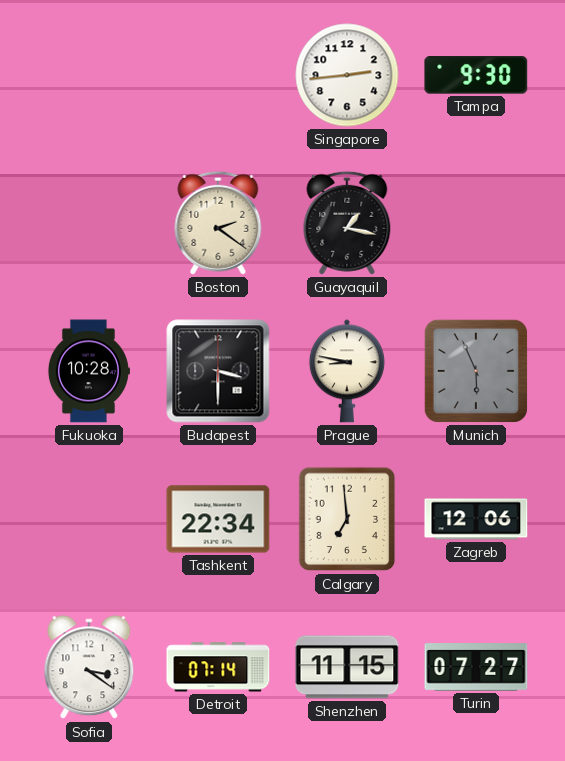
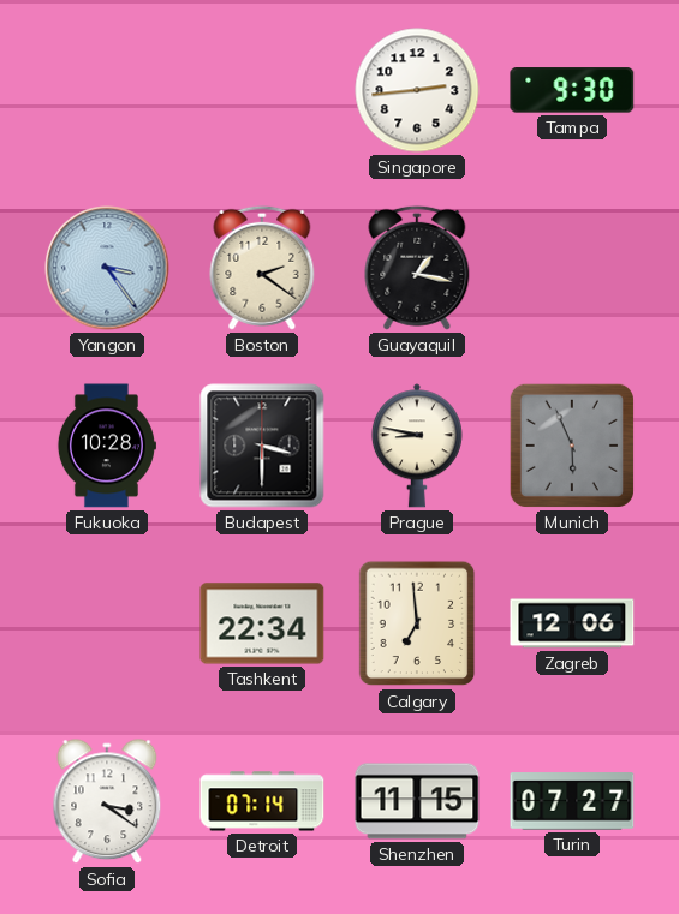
Yangon: none -> 3:24
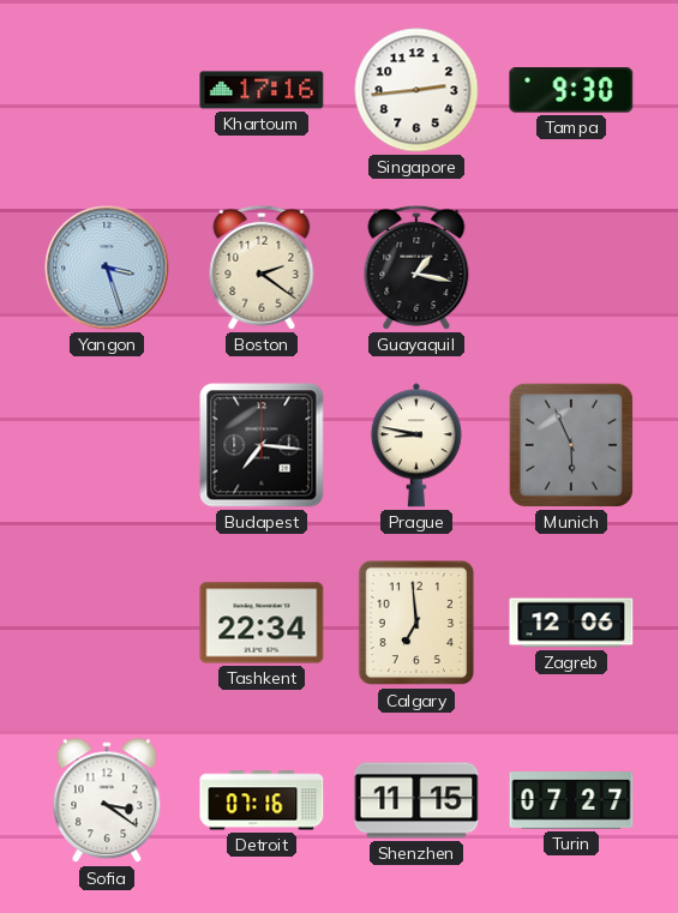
Khartoum: none -> 17:16
Yangon: 3:24 -> 3:27
Fukuoka: 10:28 -> none
Budapest: 3:30 -> 7:16
Detroit: 07:14 -> 07:16
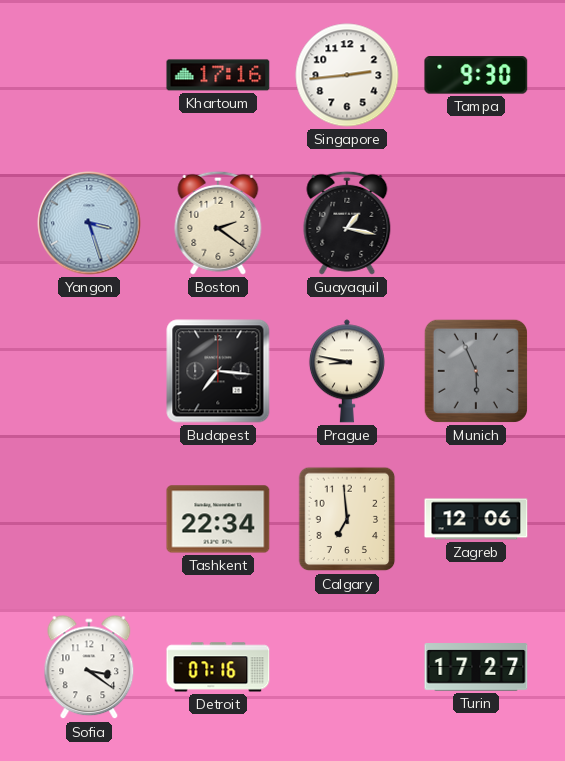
Shenzhen: 11:15 -> none
Turin: 07:27 -> 17:27
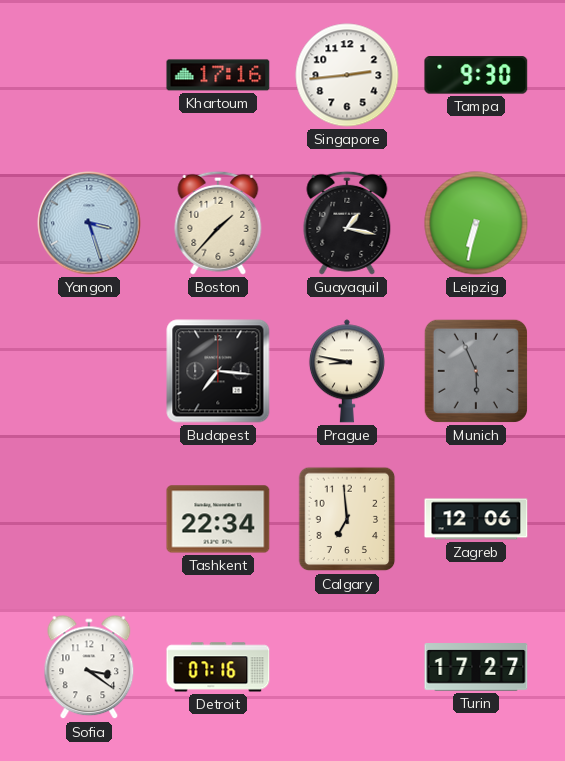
Boston: 2:21 -> 1:37
Leipzig: none -> 6:32
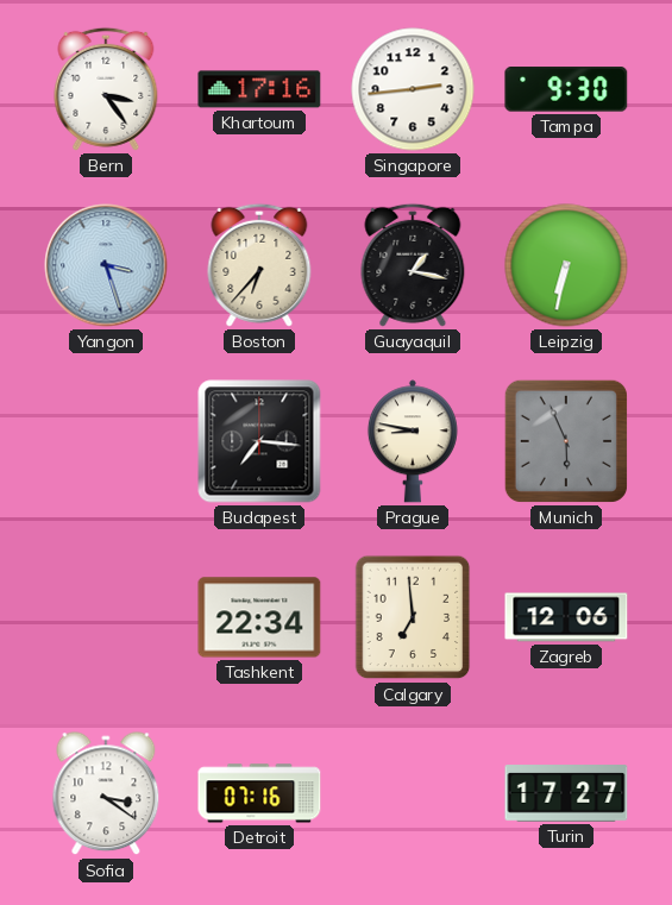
Bern: none -> 3:24
Boston: 1:37 -> 6:37
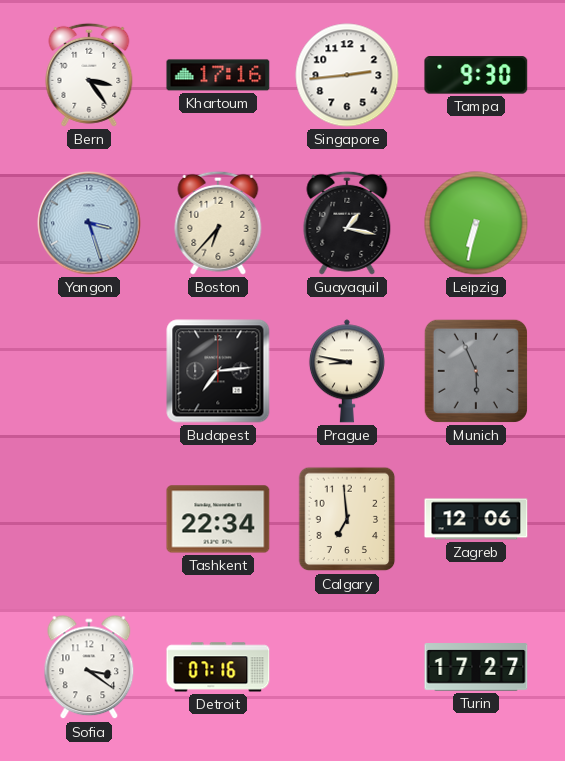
Budapest: 7:16 -> 7:14
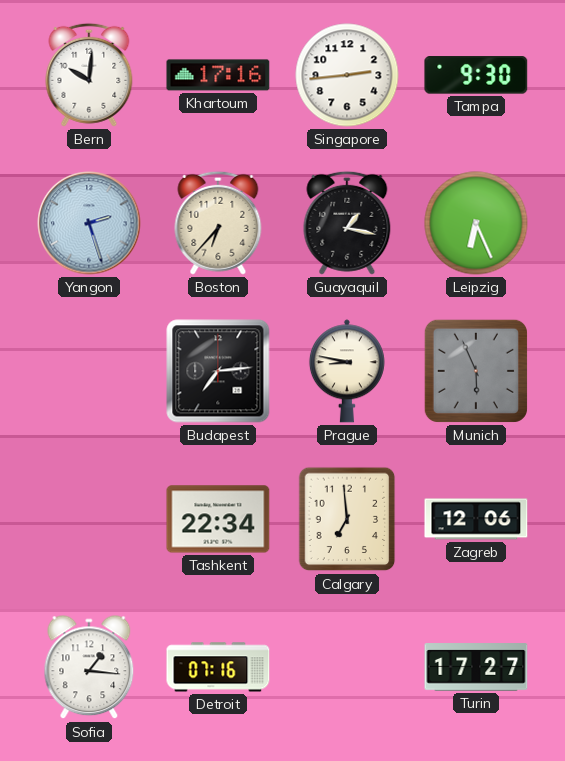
Bern: 3:24 -> 10:01
Yangon: 3:27 -> 2:27
Leipzig: 6:32 -> 6:26
Sofia: 3:21 -> 1:16
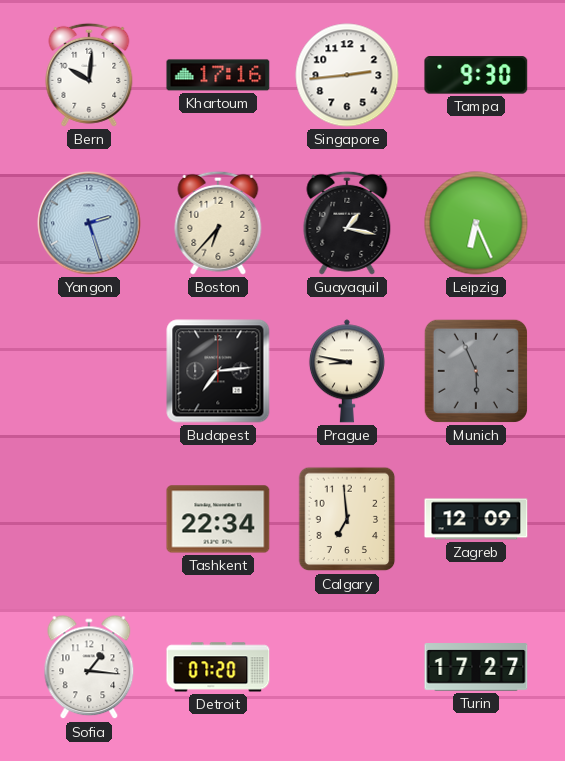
Zagreb: 12:06 -> 12:09
Detroit: 07:16 -> 07:20
